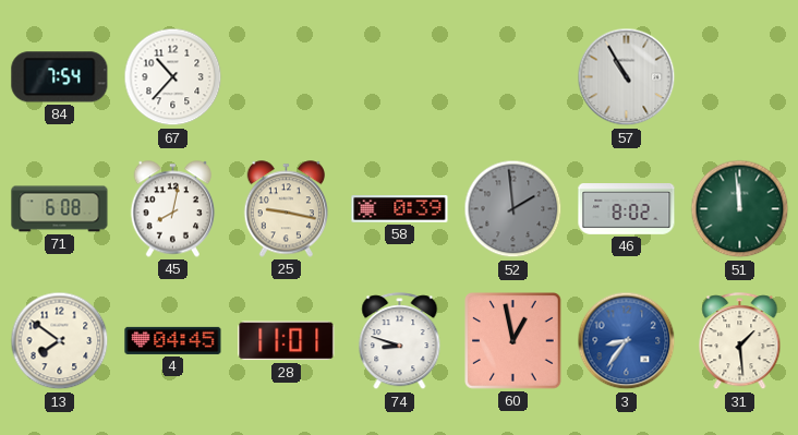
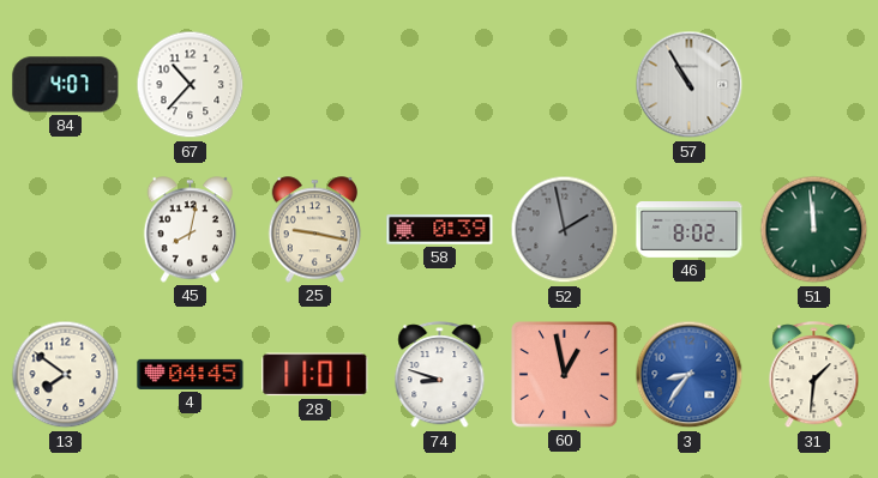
84: 7:54 -> 4:07
71: 6:08 -> none
52: 1:59 -> 1:58
31: 1:29 -> 1:31
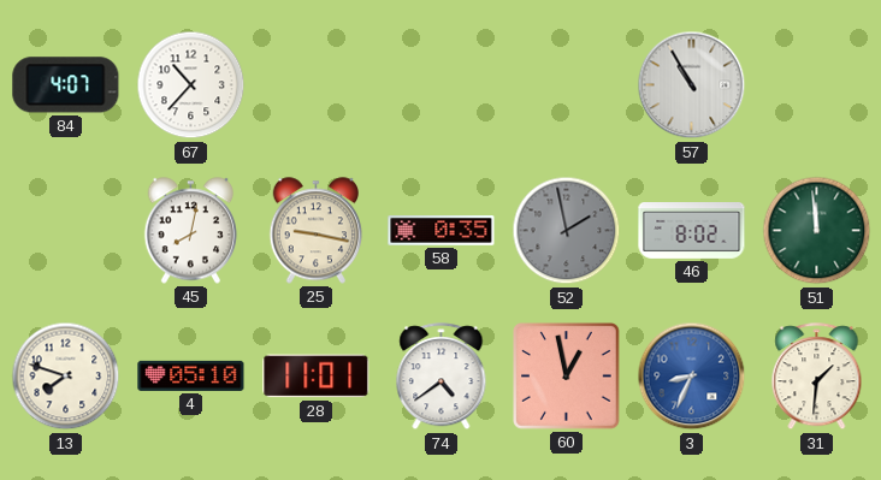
58: 0:39 -> 0:35
13: 7:51 -> 7:48
4: 04:45 -> 05:10
74: 8:48 -> 4:39
3: 8:36 -> 8:34
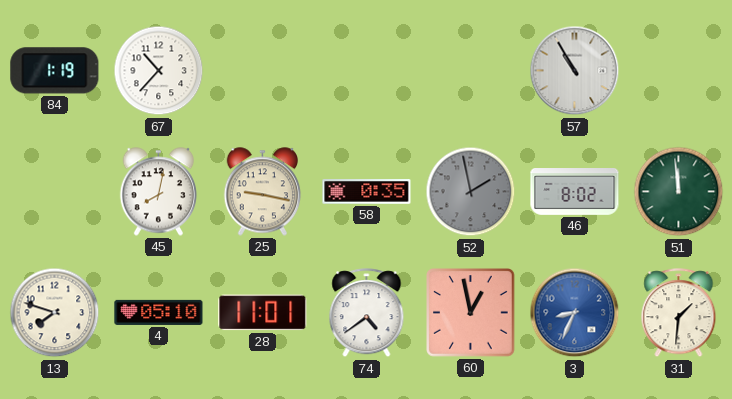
84: 4:07 -> 1:19
